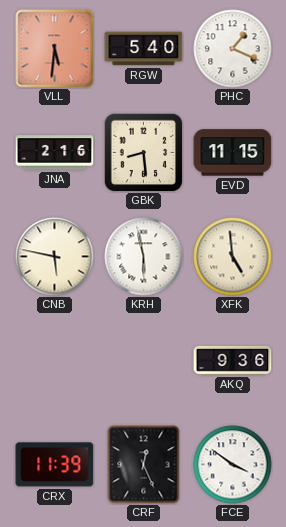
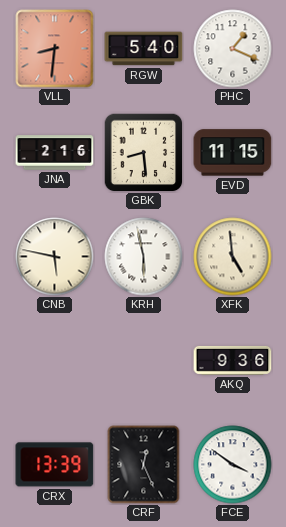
VLL: 5:31 -> 8:31
CRX: 11:39 -> 13:39
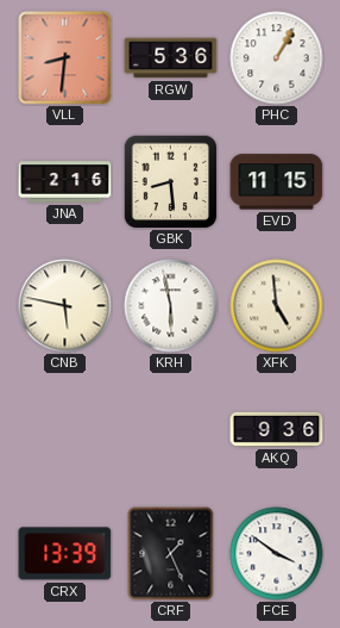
RGW: 5:40 -> 5:36
PHC: 1:19 -> 1:05
CRF: 12:26 -> 1:26
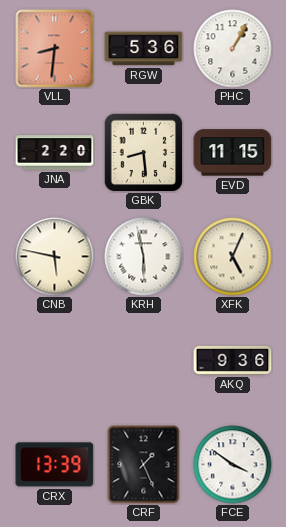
JNA: 2:16 -> 2:20
XFK: 4:59 -> 5:04
